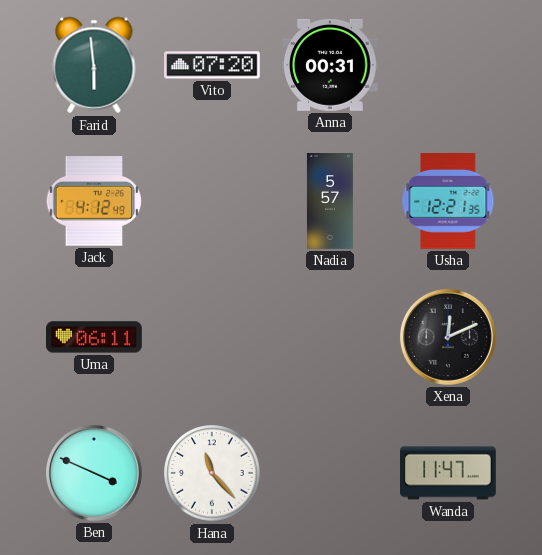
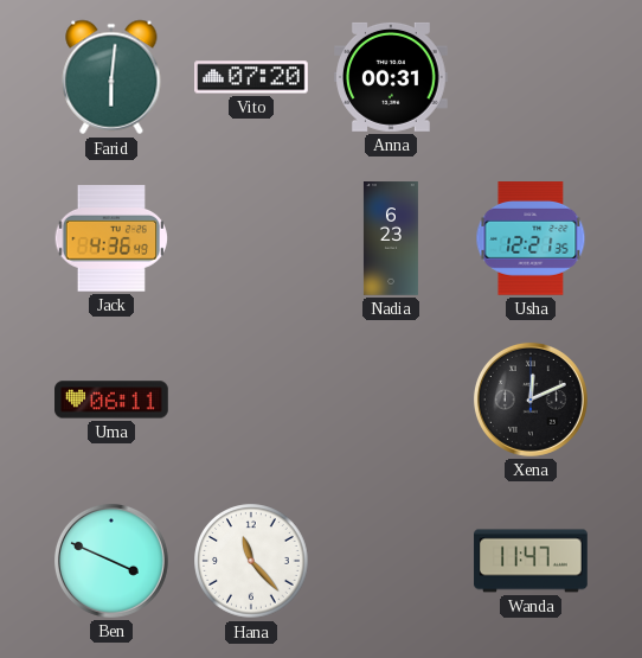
Farid: 5:59 -> 6:01
Jack: 4:12 -> 4:36
Nadia: 5:57 -> 6:23
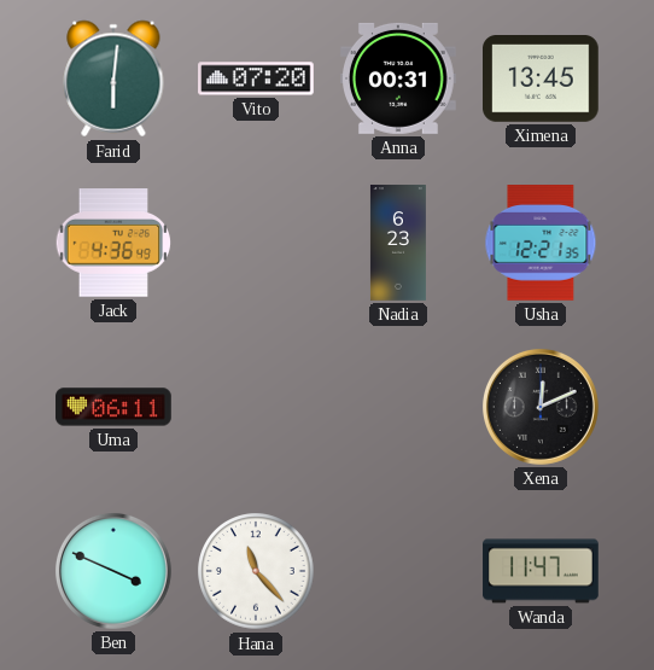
Ximena: none -> 13:45
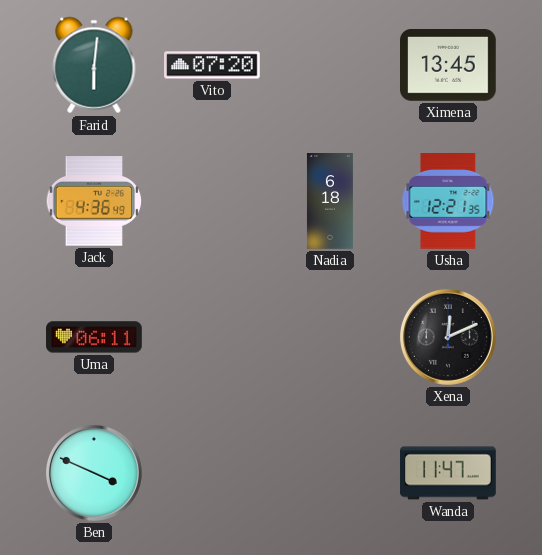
Anna: 00:31 -> none
Nadia: 6:23 -> 6:18
Hana: 11:23 -> none
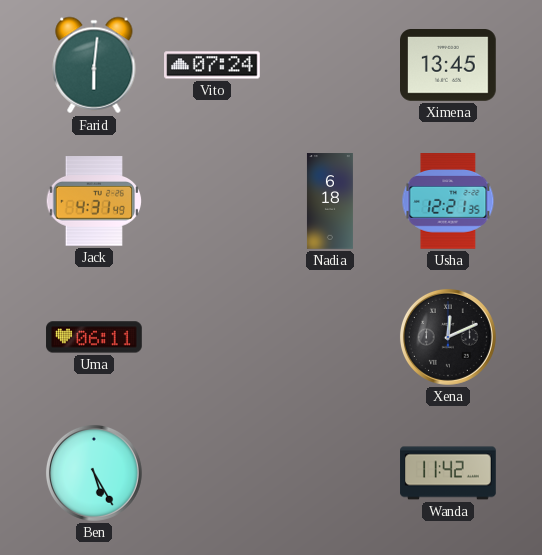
Vito: 07:20 -> 07:24
Jack: 4:36 -> 4:31
Ben: 3:49 -> 5:25
Wanda: 11:47 -> 11:42
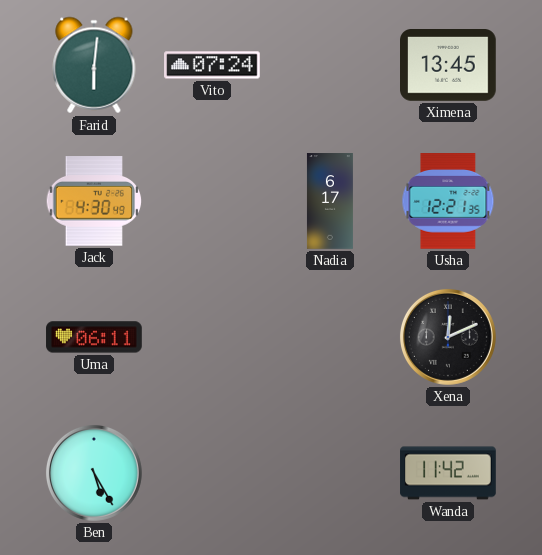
Jack: 4:31 -> 4:30
Nadia: 6:18 -> 6:17
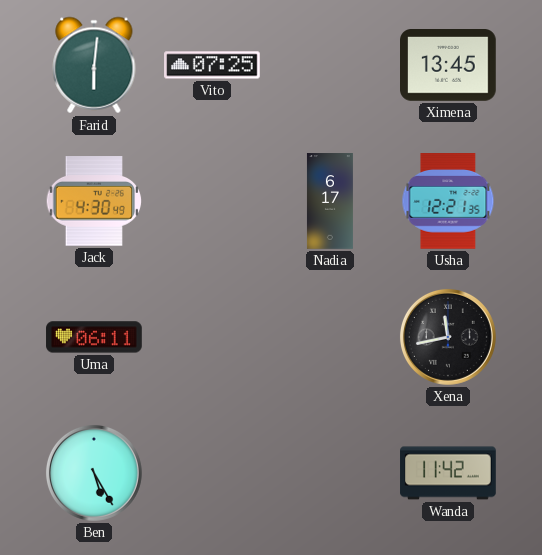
Vito: 07:24 -> 07:25
Xena: 12:11 -> 11:43
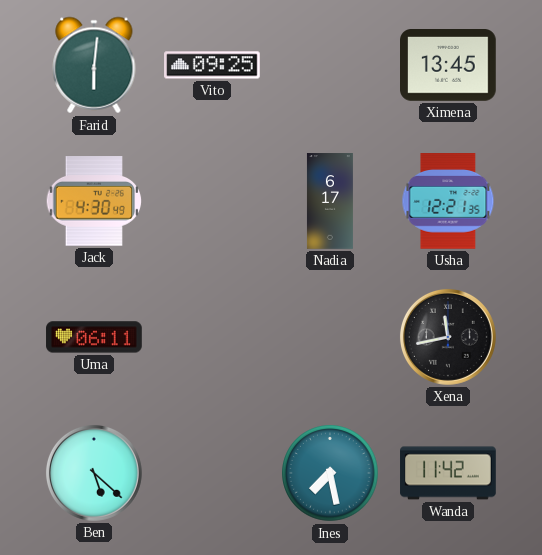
Vito: 07:25 -> 09:25
Ben: 5:25 -> 5:22
Ines: none -> 7:28
